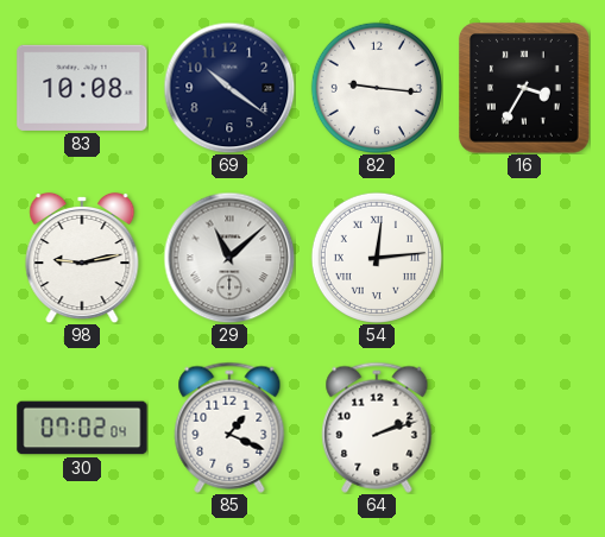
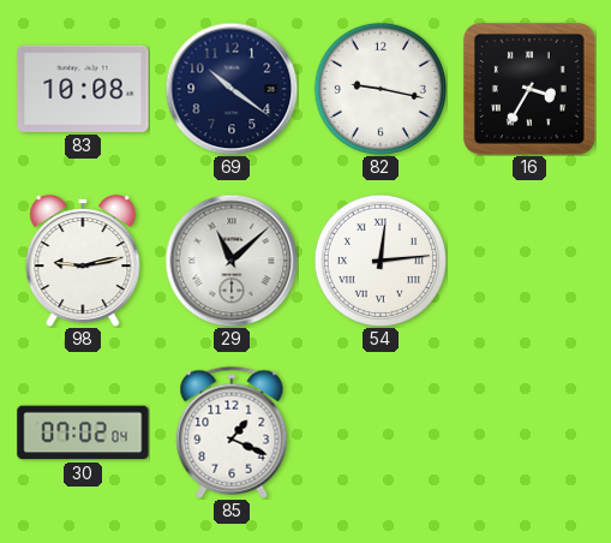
82: 9:16 -> 9:17
64: 2:12 -> none
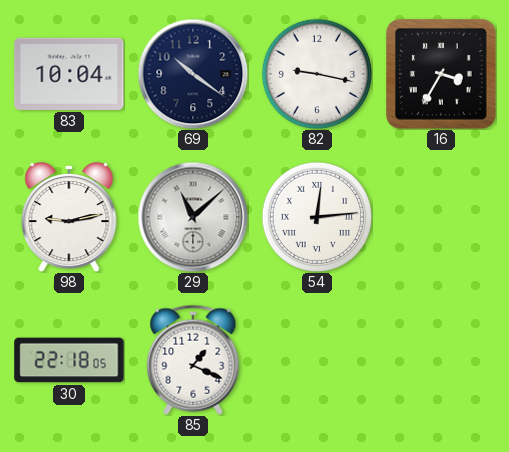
83: 10:08 -> 10:04
30: 07:02 -> 22:18
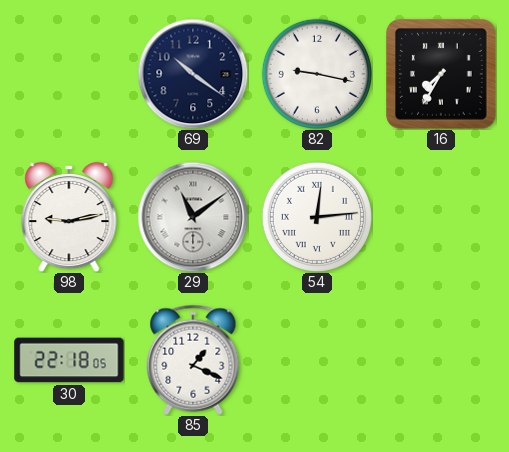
83: 10:04 -> none
16: 3:35 -> 7:35
29: 11:08 -> 11:09
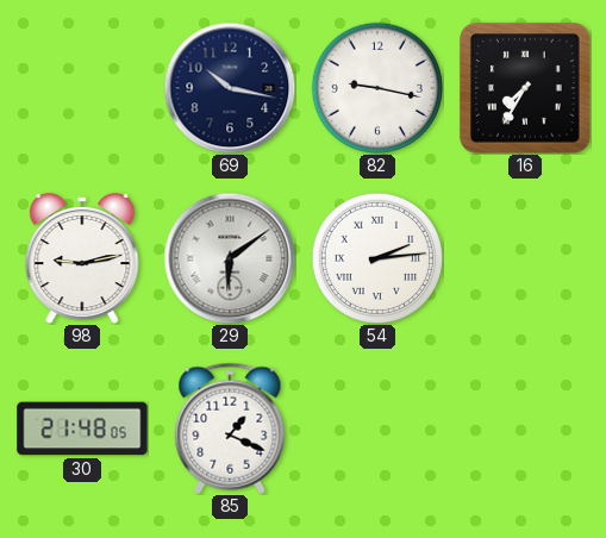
69: 10:21 -> 10:17
29: 11:09 -> 6:09
54: 12:14 -> 2:14
30: 22:18 -> 21:48
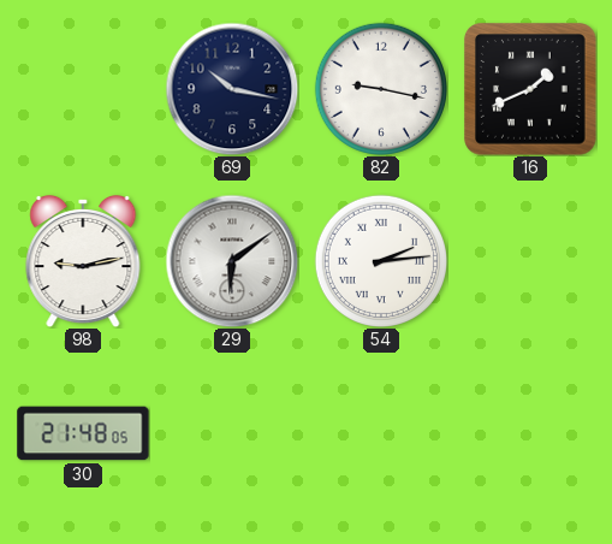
16: 7:35 -> 1:41
85: 1:19 -> none
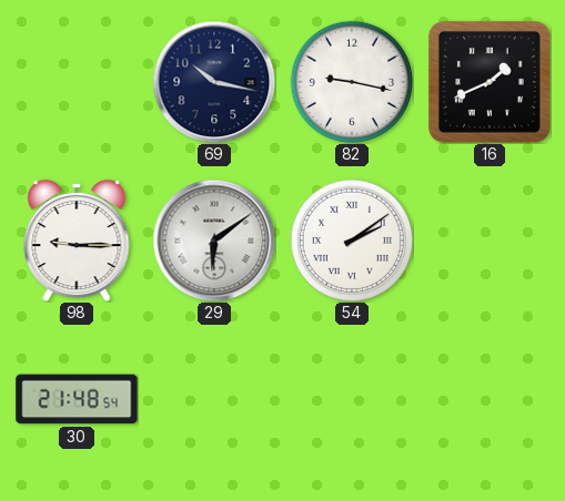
98: 9:13 -> 9:15
54: 2:14 -> 2:09
30: 21:48:05 -> 21:48:54
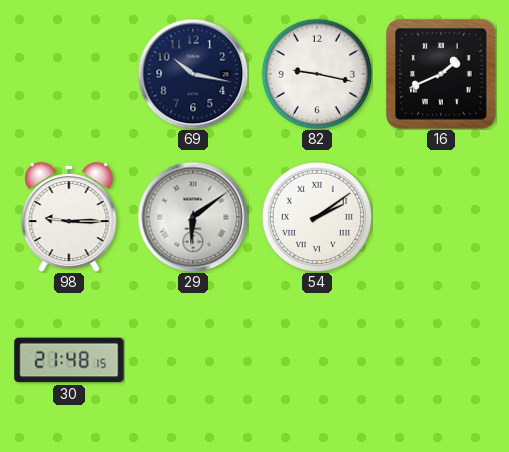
30: 21:48:54 -> 21:48:15
